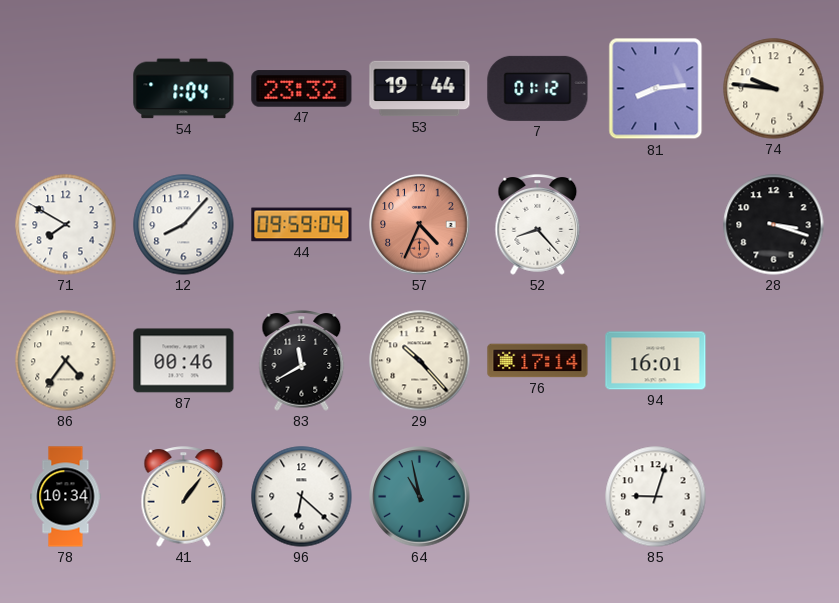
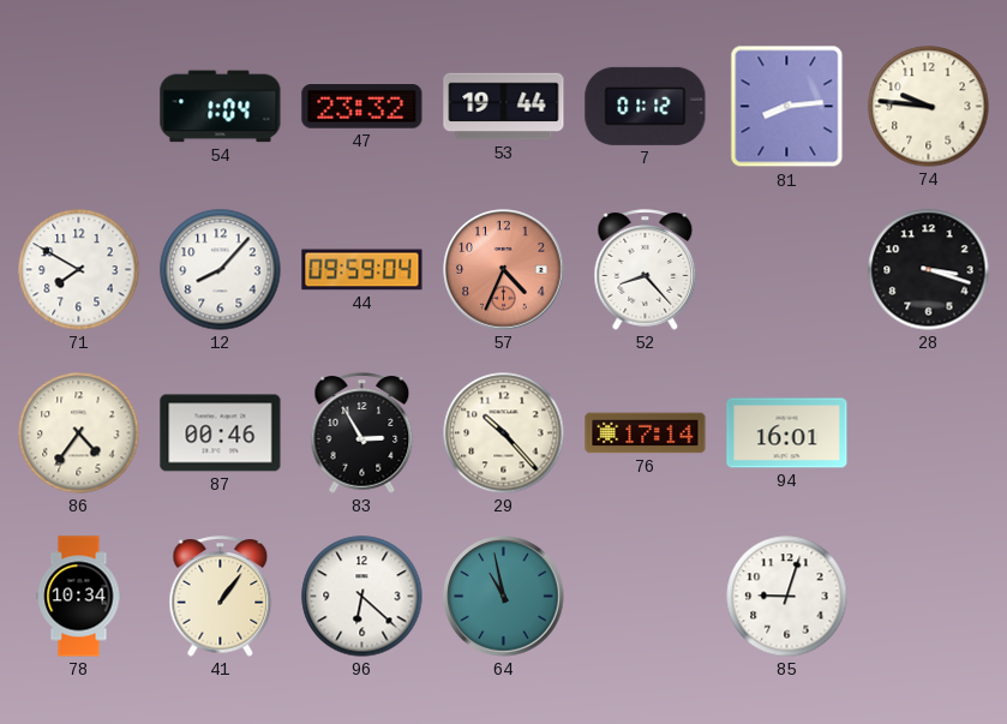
83: 11:40 -> 2:55
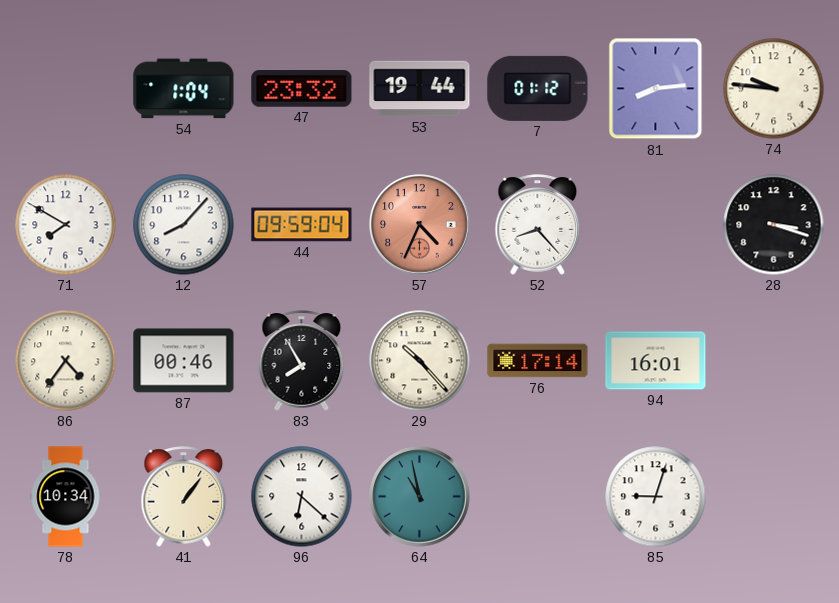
83: 2:55 -> 7:55
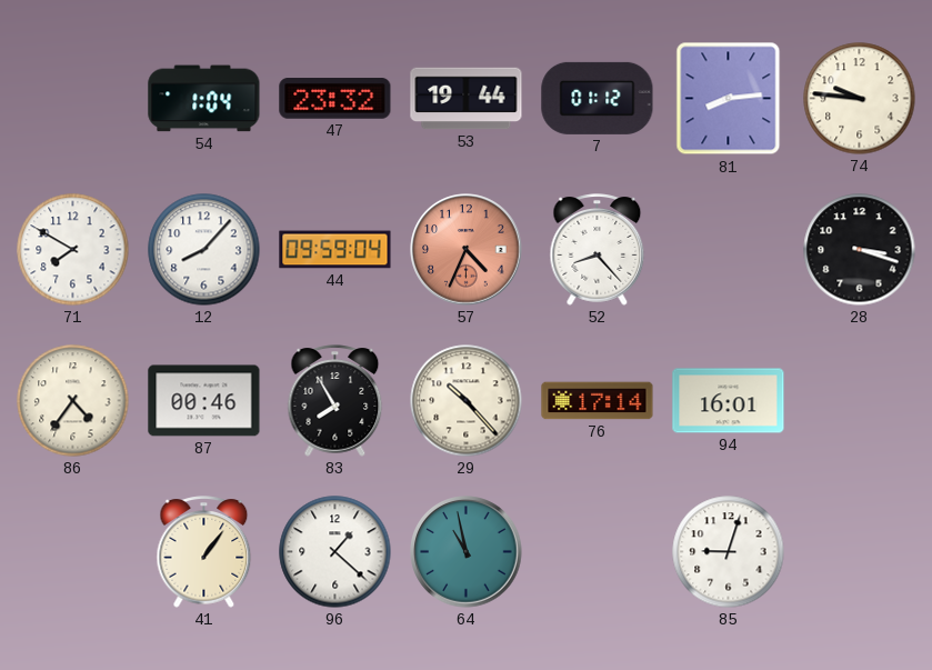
78: 10:34 -> none
96: 6:22 -> 1:22
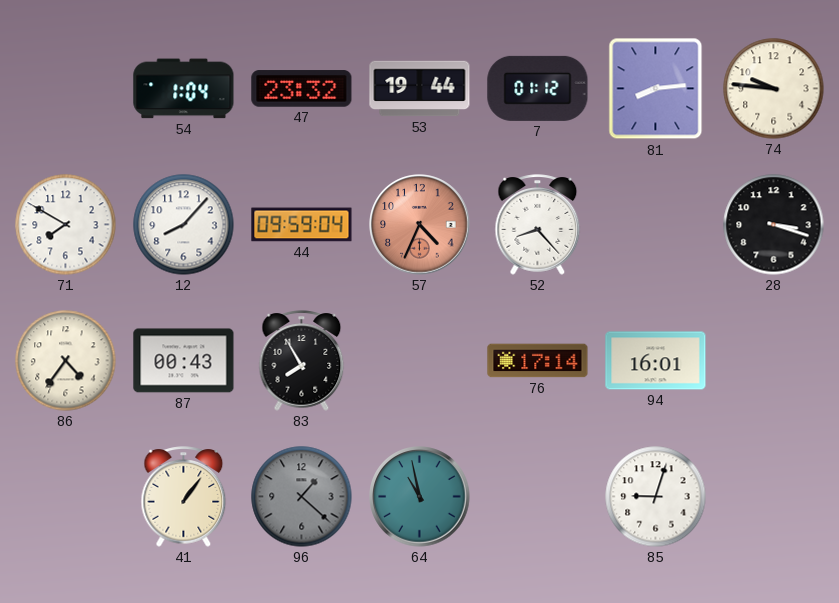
87: 00:46 -> 00:43
29: 10:23 -> none
96 dial: white -> grey
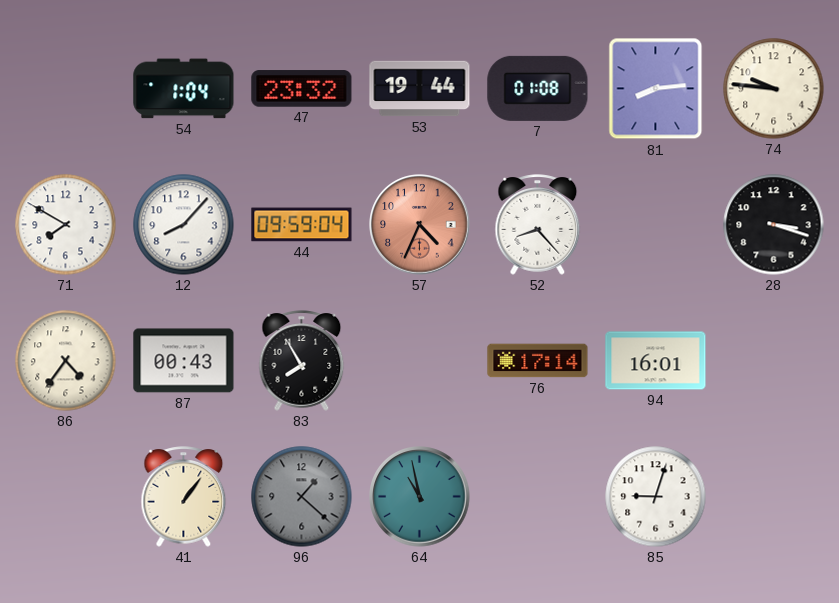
7: 01:12 -> 01:08
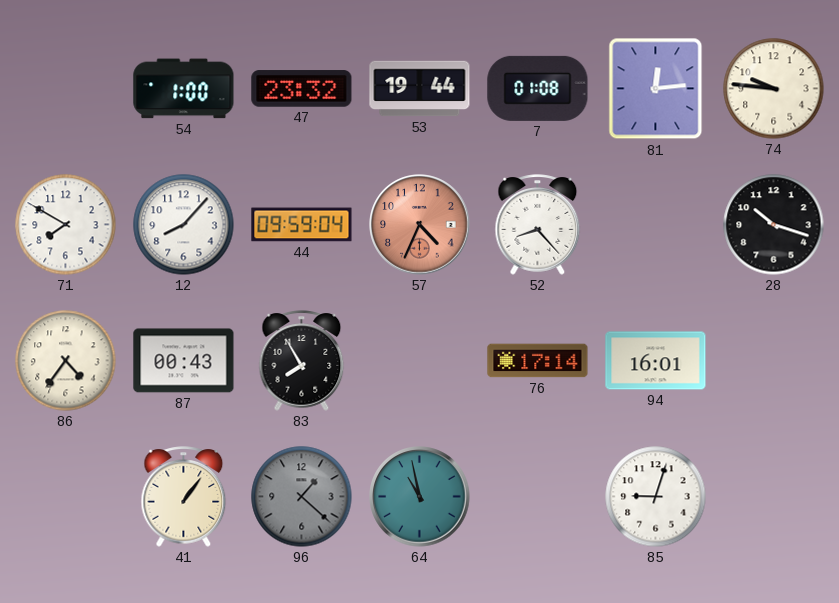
54: 1:04 -> 1:00
81: 8:14 -> 12:14
28: 3:18 -> 10:18
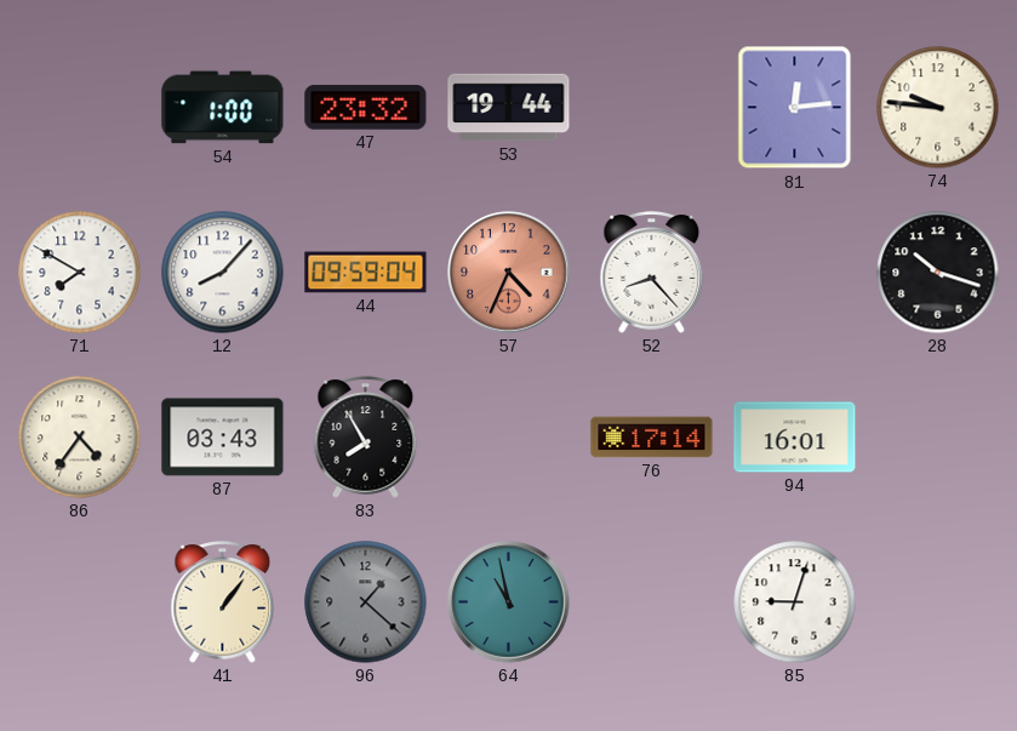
7: 01:08 -> none
87: 00:43 -> 03:43
